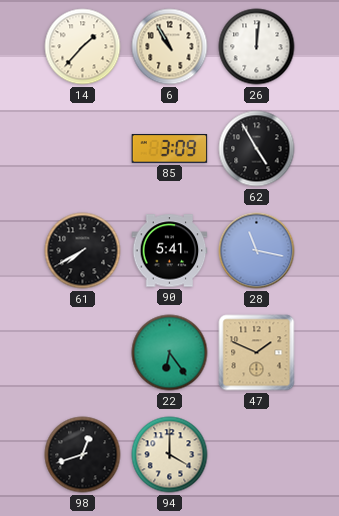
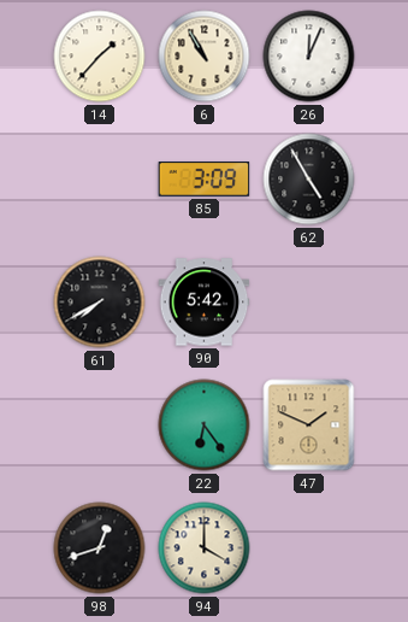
26: 12:01 -> 12:04
90: 5:41 -> 5:42
28: 11:17 -> none
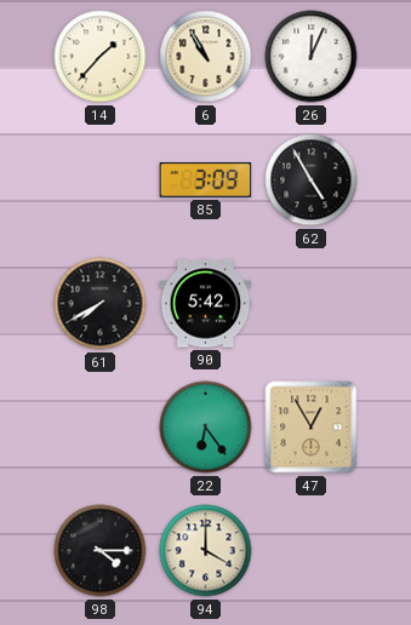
47: 1:49 -> 12:55
98: 12:42 -> 4:15
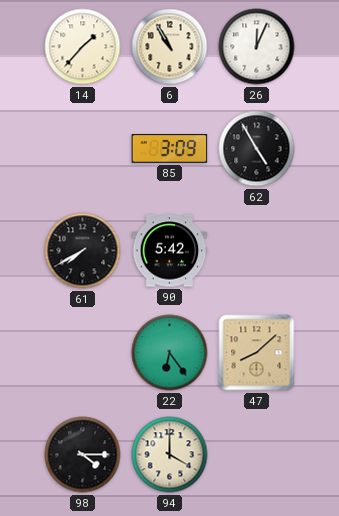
47: 12:55 -> 8:08
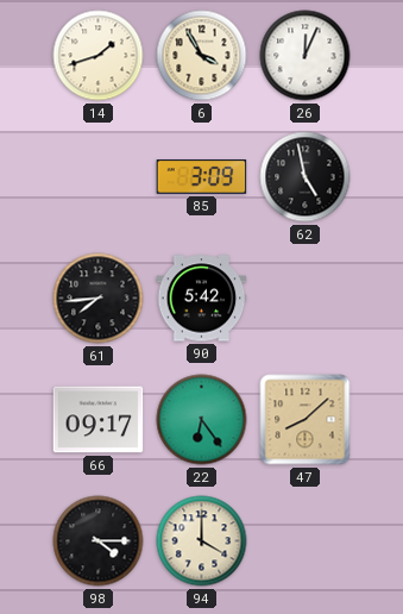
14: 1:37 -> 1:42
6: 10:55 -> 3:55
62: 4:55 -> 4:58
61: 7:40 -> 7:44
66: none -> 09:17
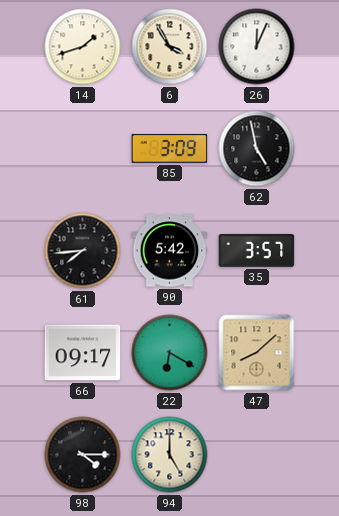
35: none -> 3:57
22: 6:24 -> 6:20
94: 4:00 -> 5:00
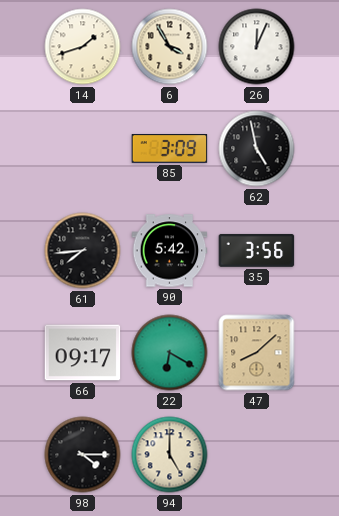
35: 3:57 -> 3:56
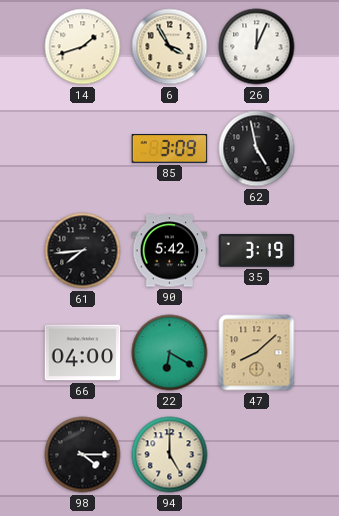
35: 3:56 -> 3:19
66: 09:17 -> 04:00
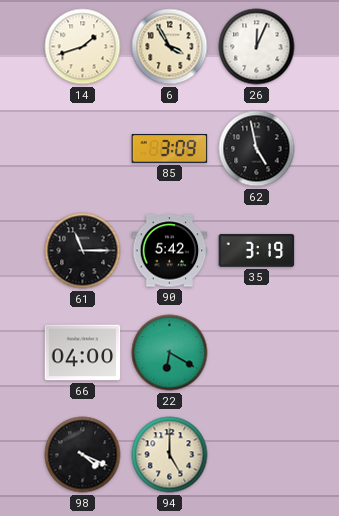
61: 7:44 -> 11:15
47: 8:08 -> none
98: 4:15 -> 4:19
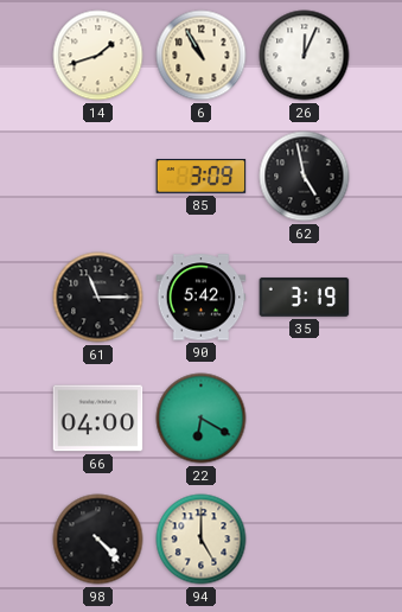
6: 3:55 -> 10:55
98: 4:19 -> 4:23
